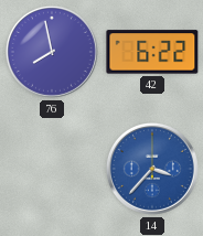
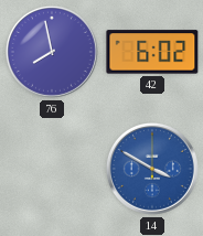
42: 6:22 -> 6:02
14: 3:37 -> 3:50
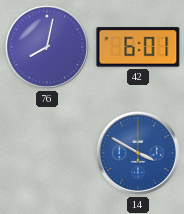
76: 7:58 -> 8:02
42: 6:02 -> 6:01
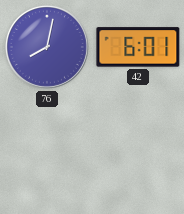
14: 3:50 -> none
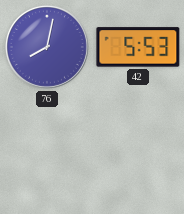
42: 6:01 -> 5:53
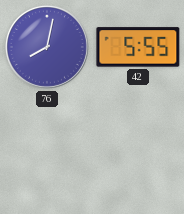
42: 5:53 -> 5:55
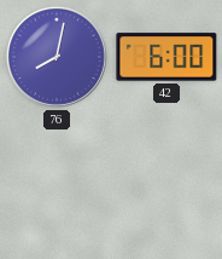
42: 5:55 -> 6:00
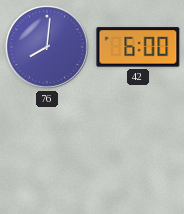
76: 8:02 -> 8:01
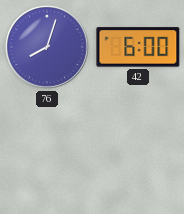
76: 8:01 -> 8:03
